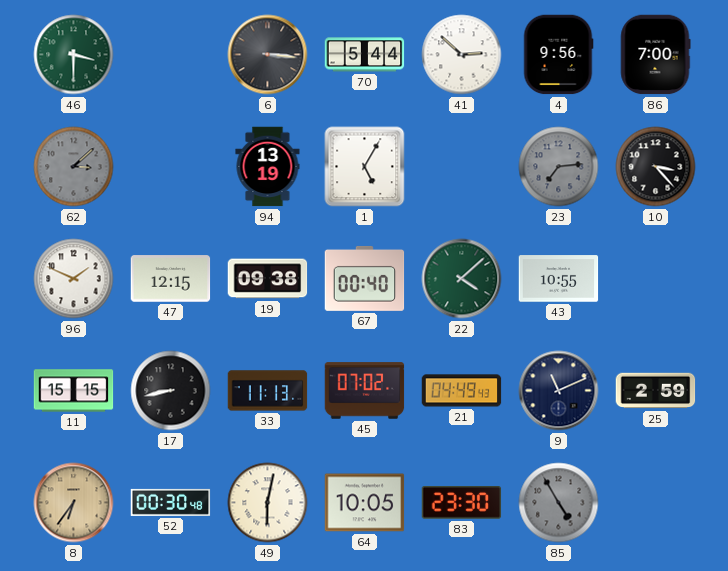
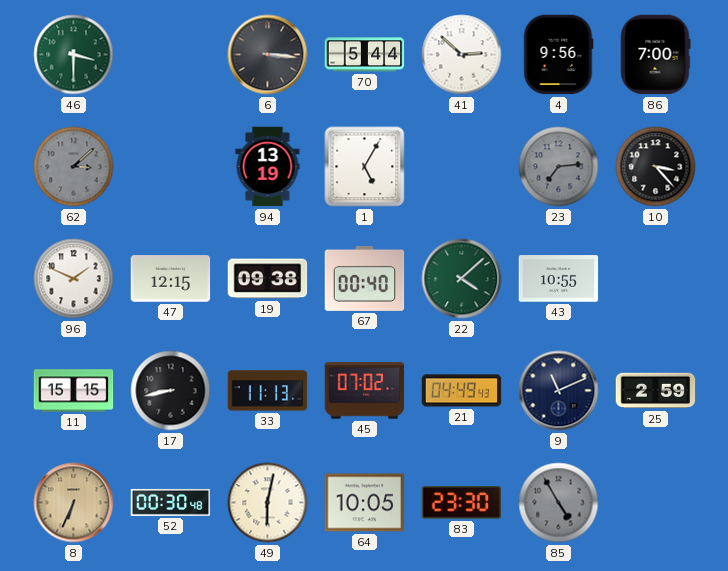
8: 6:36 -> 6:34
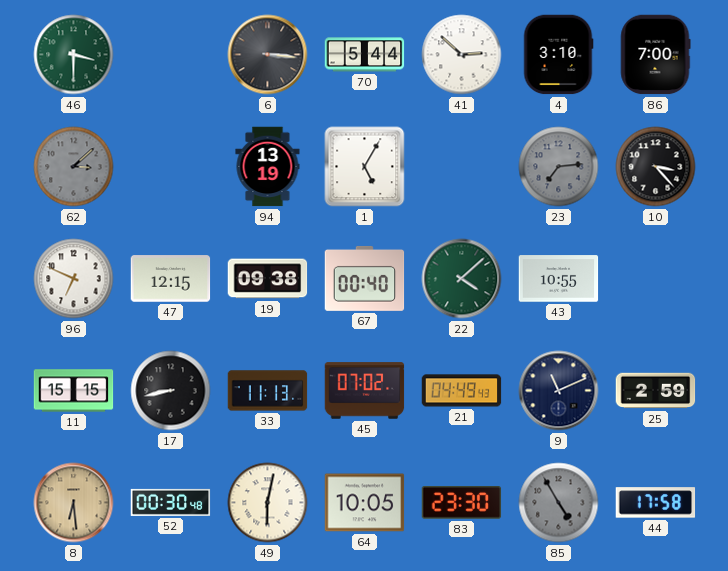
4: 9:56 -> 3:10
96: 1:49 -> 6:49
8: 6:34 -> 6:29
44: none -> 17:58
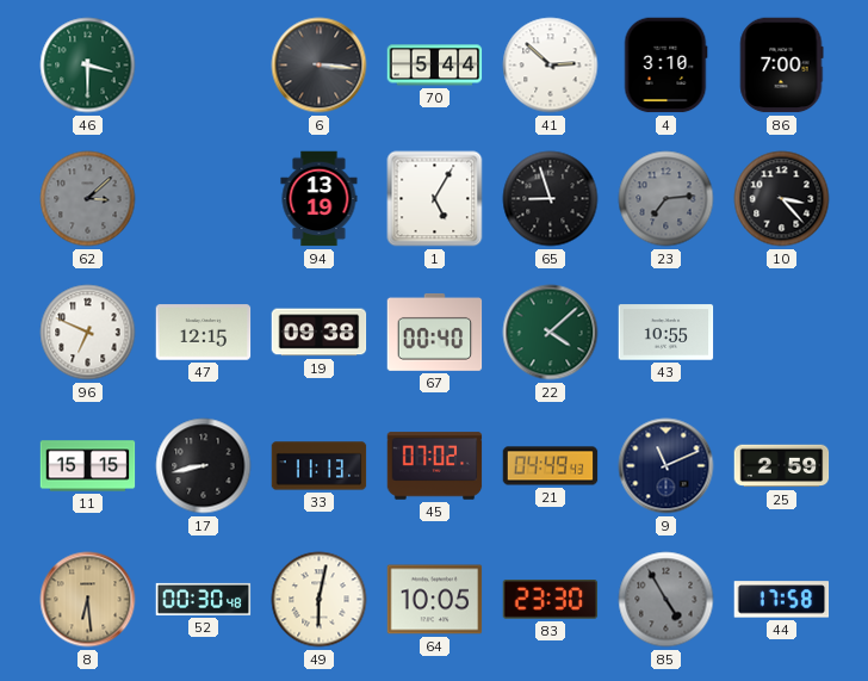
65: none -> 8:57
